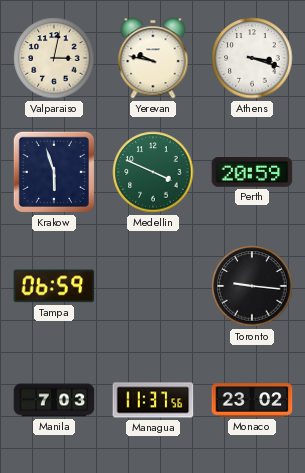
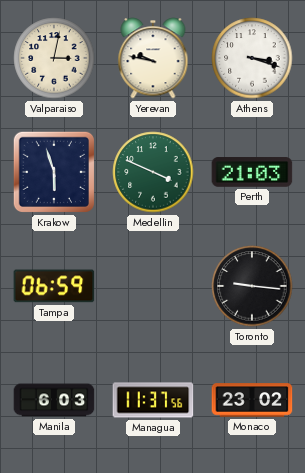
Perth: 20:59 -> 21:03
Manila: 7:03 -> 6:03
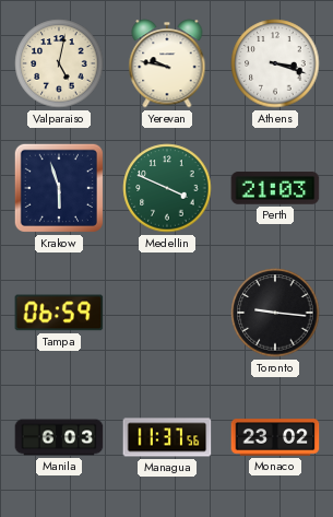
Valparaiso: 3:02 -> 5:02
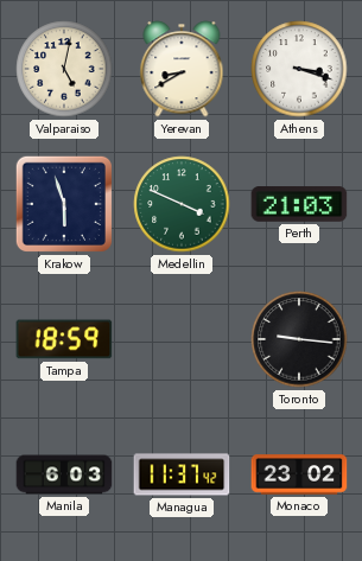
Yerevan: 9:47 -> 8:40
Tampa: 06:59 -> 18:59
Managua: 11:37:56 -> 11:37:42
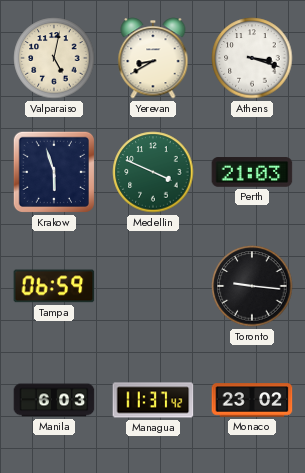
Tampa: 18:59 -> 06:59
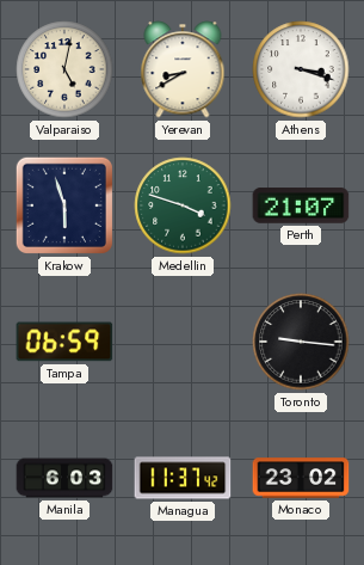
Medellin: 3:49 -> 3:48
Perth: 21:03 -> 21:07
